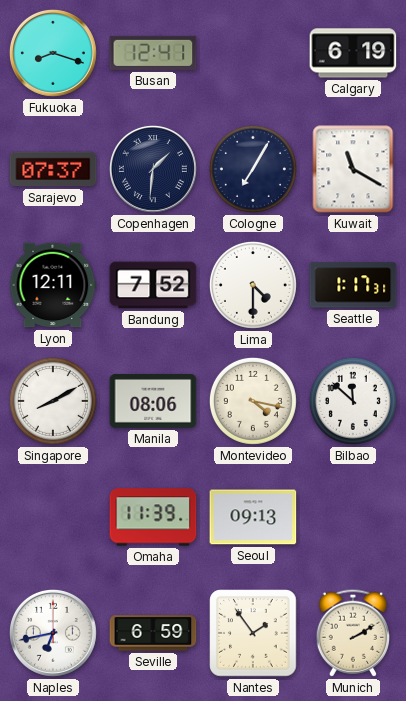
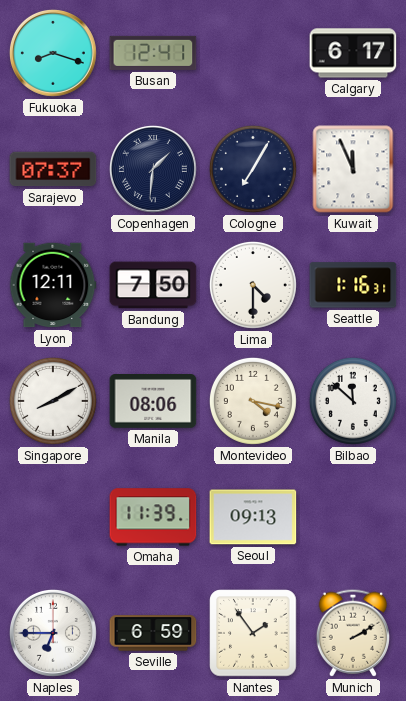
Calgary: 6:19 -> 6:17
Kuwait: 11:20 -> 11:56
Bandung: 7:52 -> 7:50
Seattle: 1:17 -> 1:16
Naples: 6:43 -> 6:45
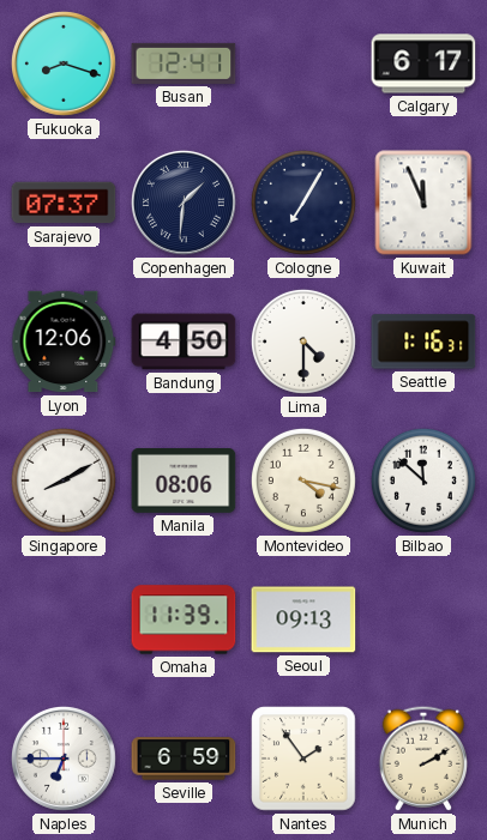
Lyon: 12:11 -> 12:06
Bandung: 7:50 -> 4:50
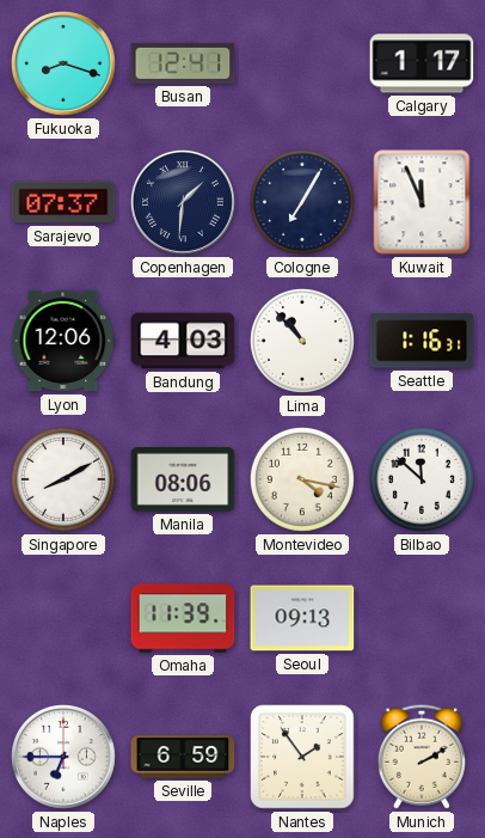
Calgary: 6:17 -> 1:17
Bandung: 4:50 -> 4:03
Lima: 4:30 -> 10:53
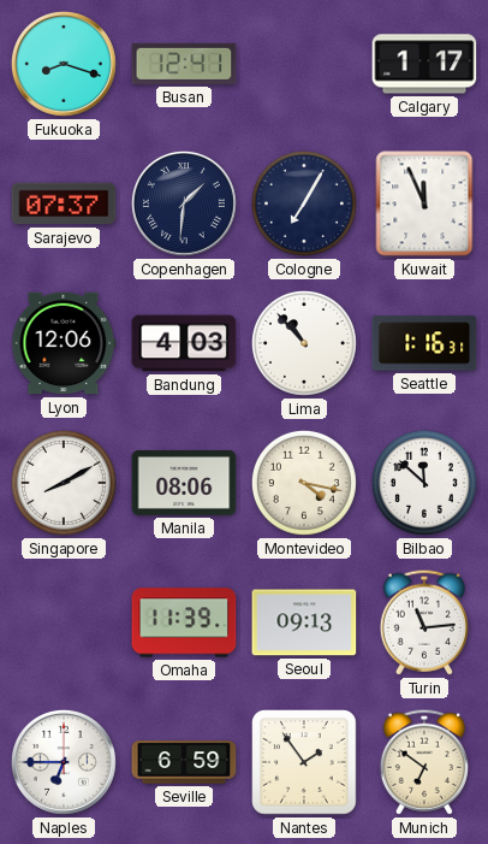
Turin: none -> 11:14
Munich: 2:10 -> 6:51
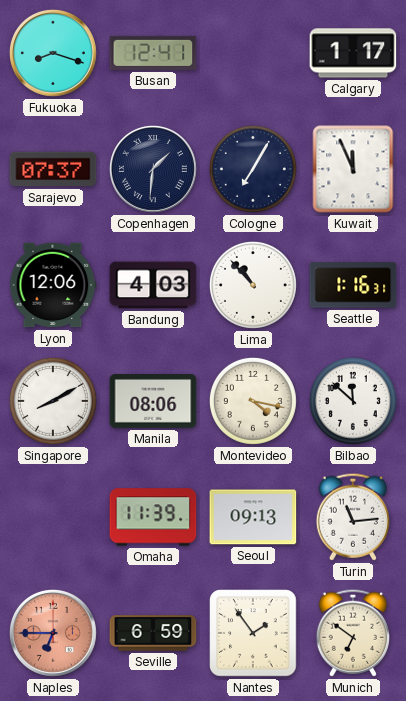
Naples dial: white -> salmon
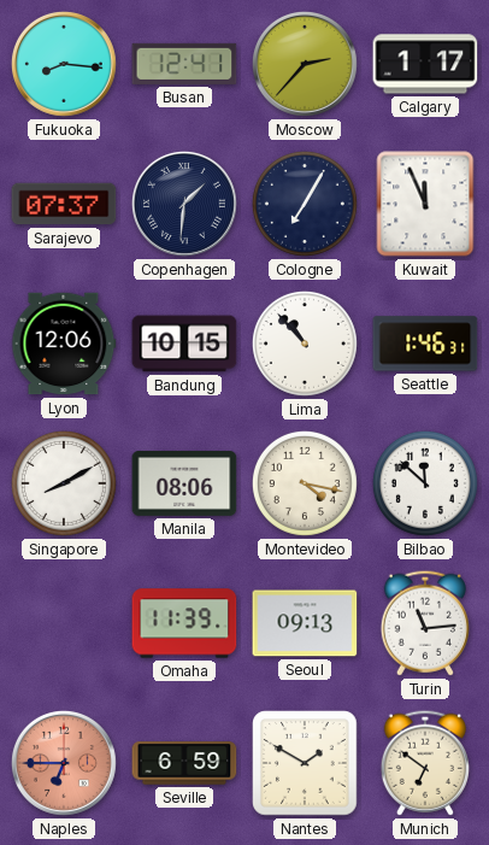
Fukuoka: 8:18 -> 8:16
Moscow: none -> 2:37
Bandung: 4:03 -> 10:15
Seattle: 1:16 -> 1:46
Nantes: 1:54 -> 1:50
